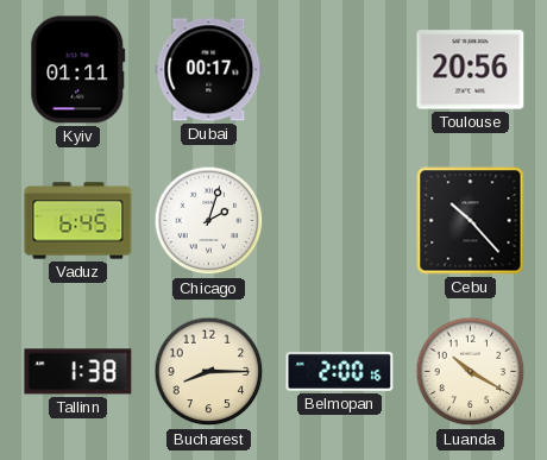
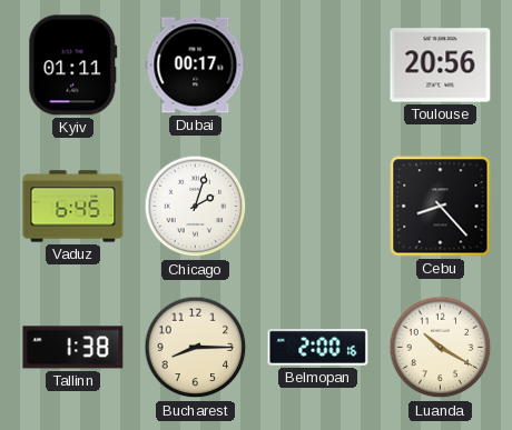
Cebu: 10:23 -> 8:23
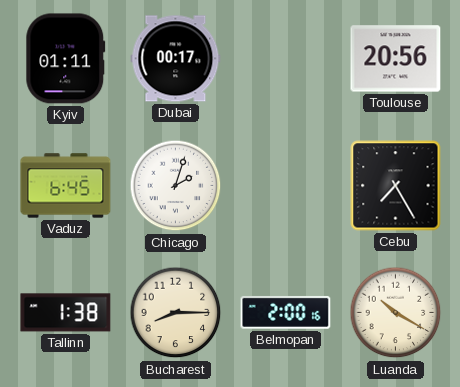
Cebu: 8:23 -> 7:25
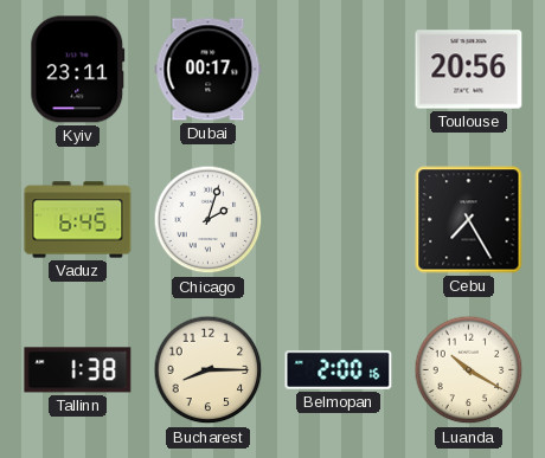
Kyiv: 01:11 -> 23:11
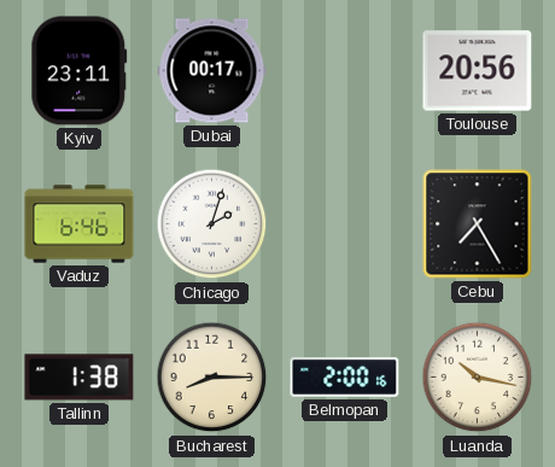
Vaduz: 6:45 -> 6:46
Luanda: 10:20 -> 10:17
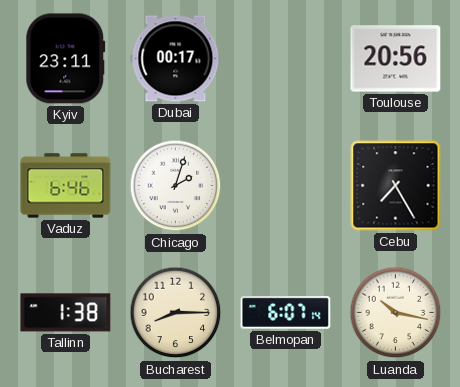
Belmopan: 2:00 -> 6:07
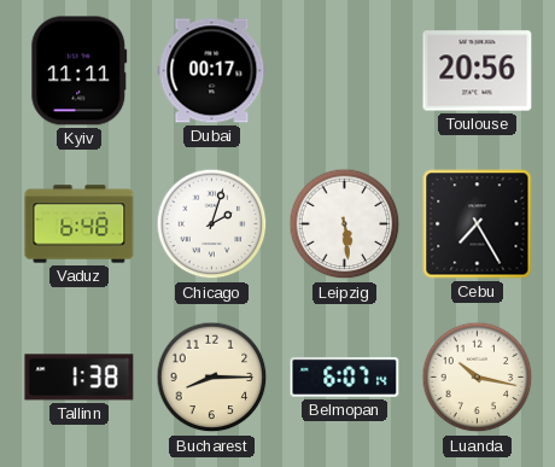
Kyiv: 23:11 -> 11:11
Vaduz: 6:46 -> 6:48
Leipzig: none -> 5:29
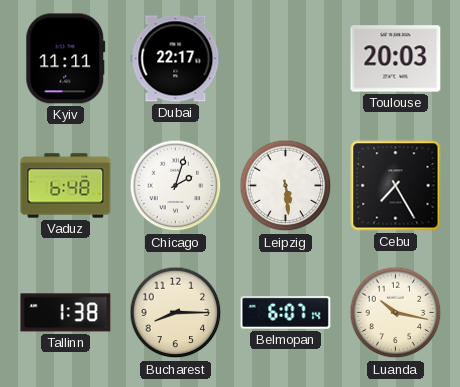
Dubai: 00:17 -> 22:17
Toulouse: 20:56 -> 20:03
